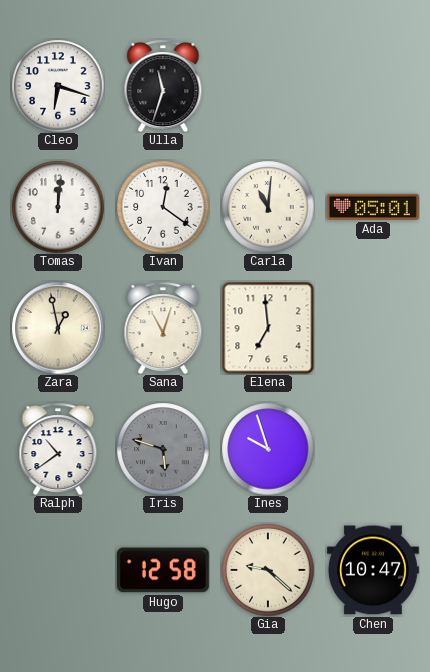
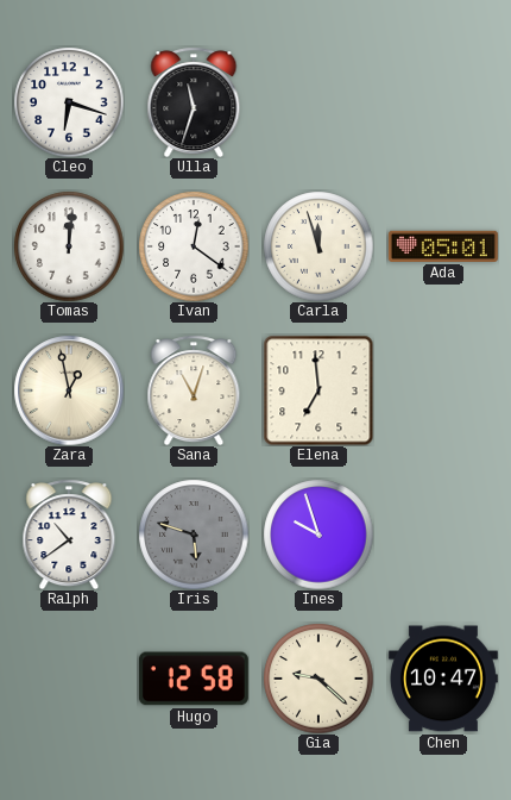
Carla: 11:01 -> 11:57
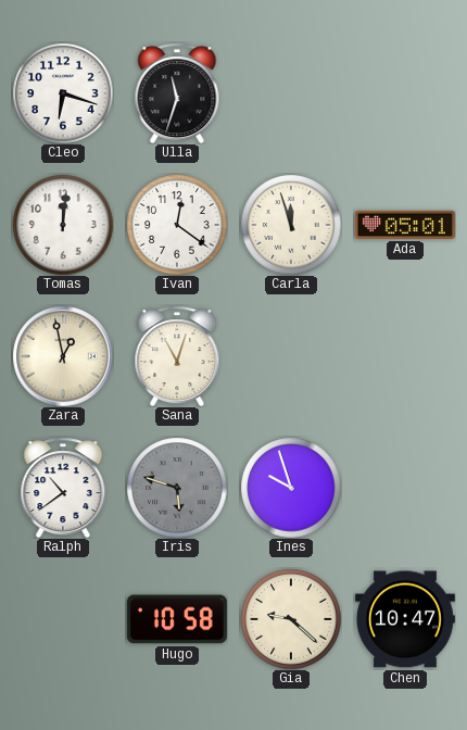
Elena: 6:59 -> none
Hugo: 12:58 -> 10:58
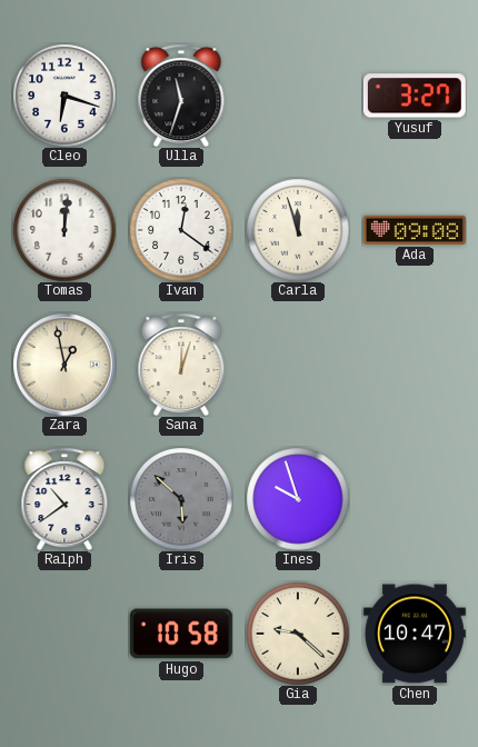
Yusuf: none -> 3:27
Ada: 05:01 -> 09:08
Sana: 11:03 -> 12:03
Iris: 5:48 -> 5:52
